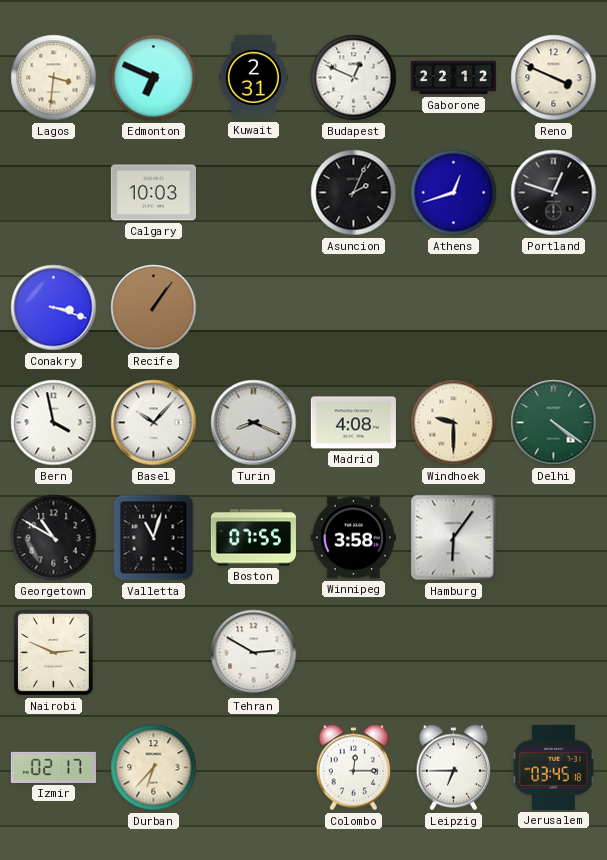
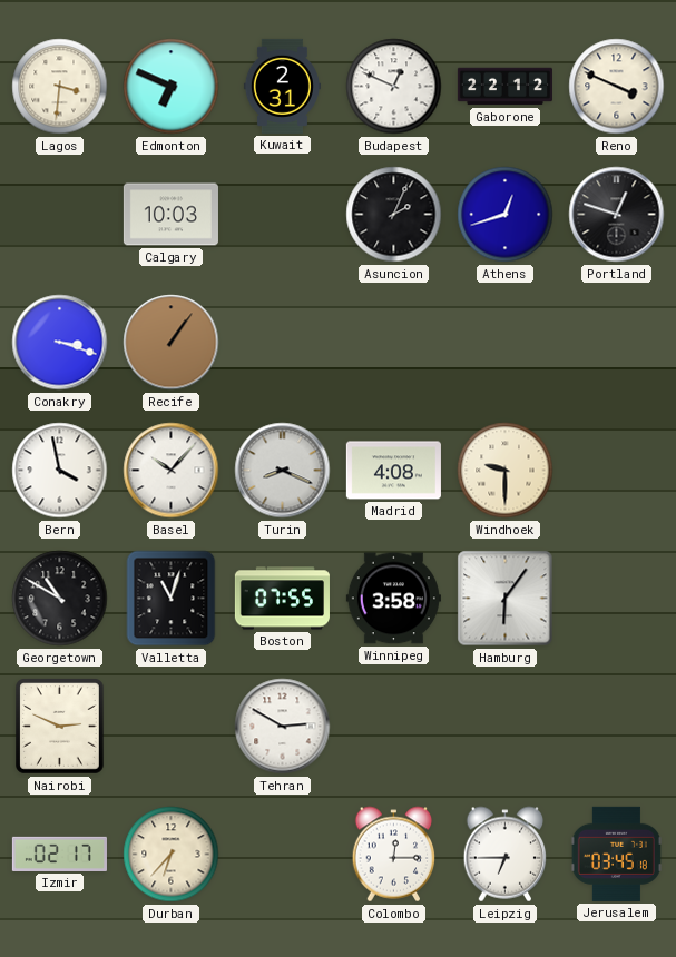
Delhi: 4:21 -> none
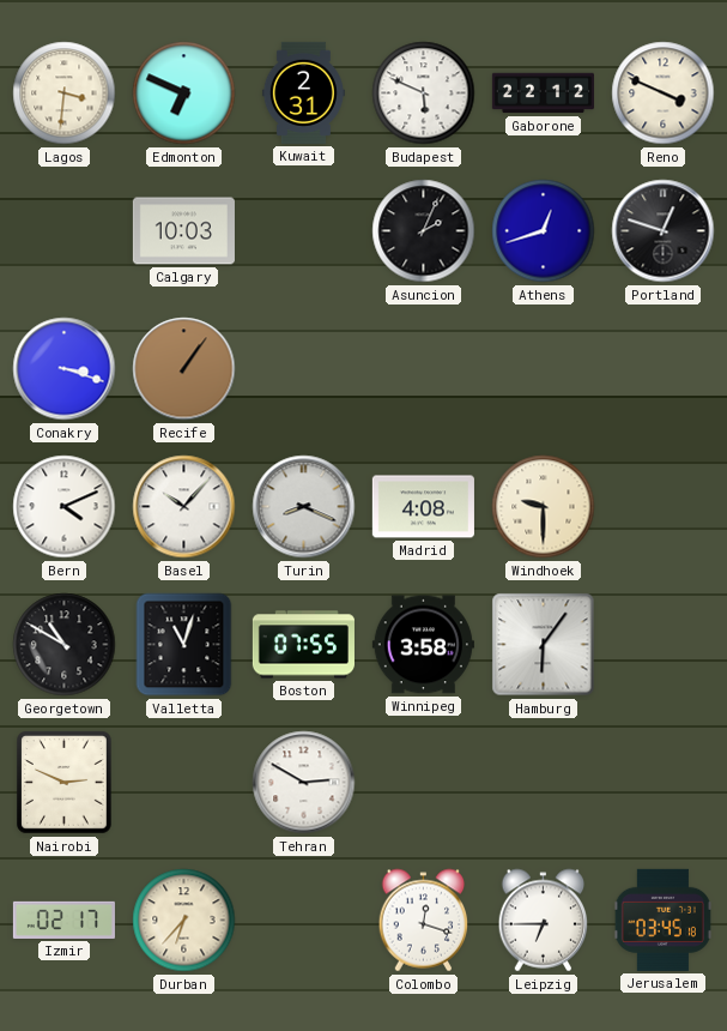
Budapest: 12:49 -> 5:49
Bern: 3:58 -> 4:11
Colombo: 12:15 -> 12:18
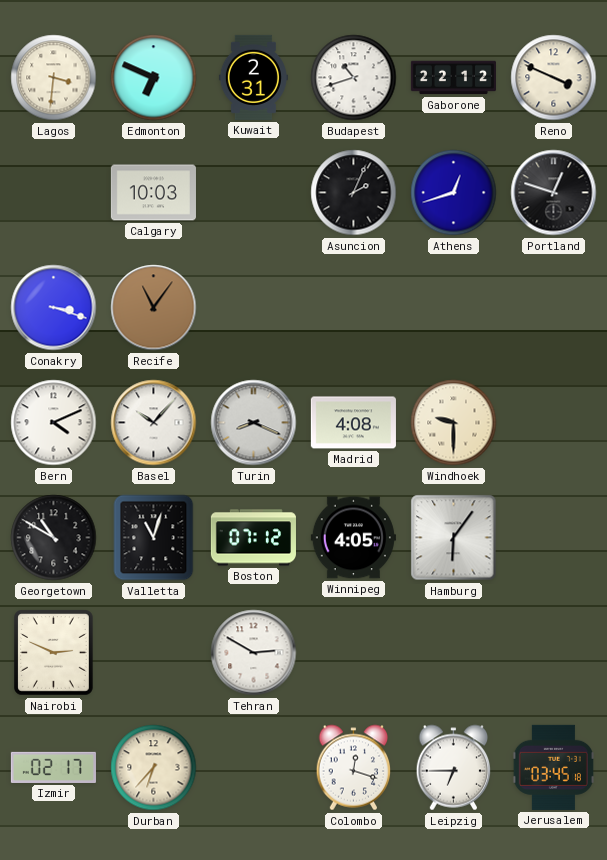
Budapest: 5:49 -> 10:42
Recife: 1:06 -> 11:06
Boston: 07:55 -> 07:12
Winnipeg: 3:58 -> 4:05
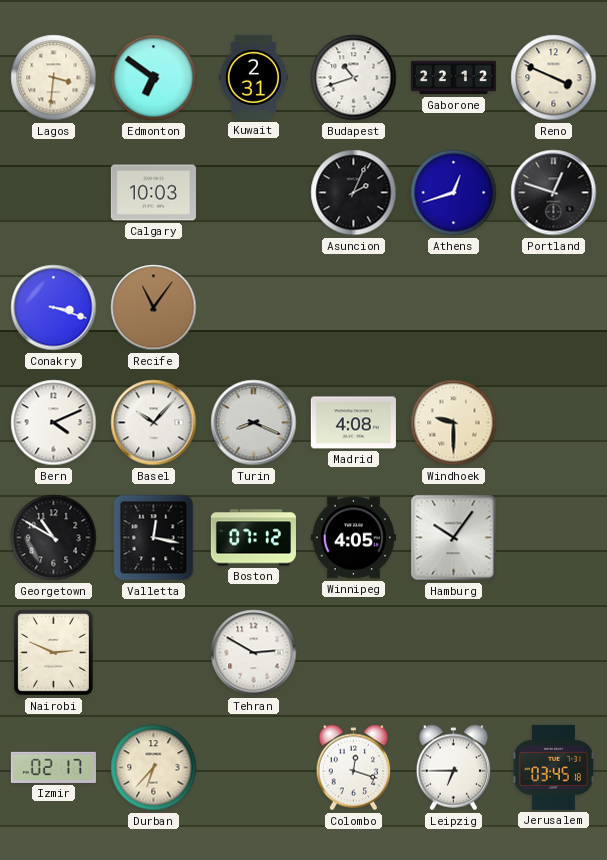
Edmonton: 6:49 -> 6:51
Valletta: 11:03 -> 12:17
Hamburg: 6:06 -> 10:06
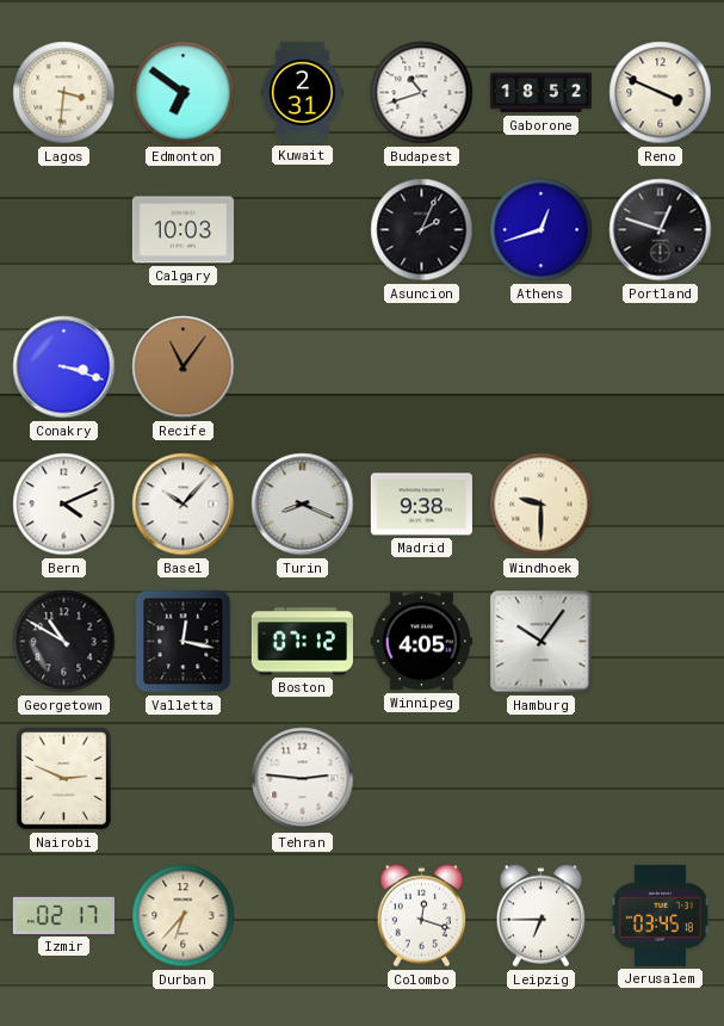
Gaborone: 22:12 -> 18:52
Madrid: 4:08 -> 9:38
Tehran: 2:50 -> 2:46
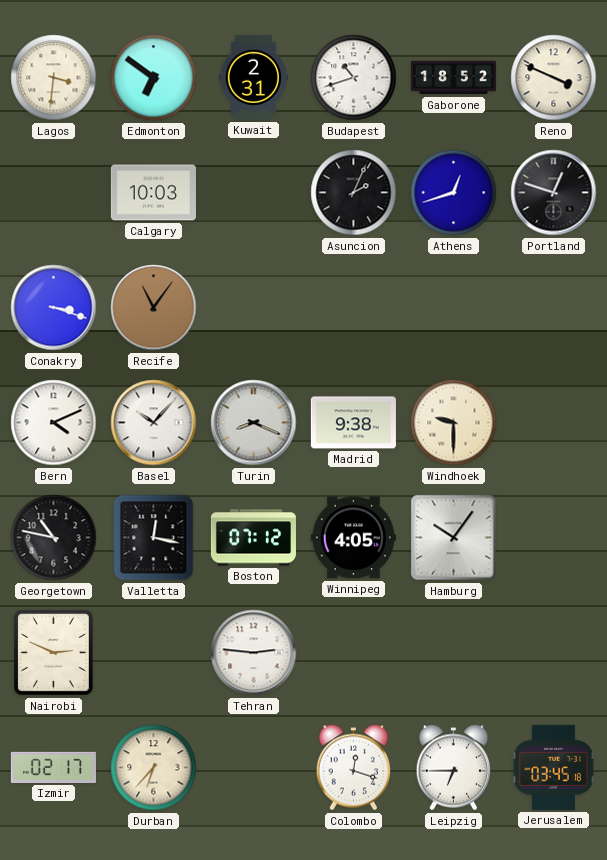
Georgetown: 10:50 -> 10:47
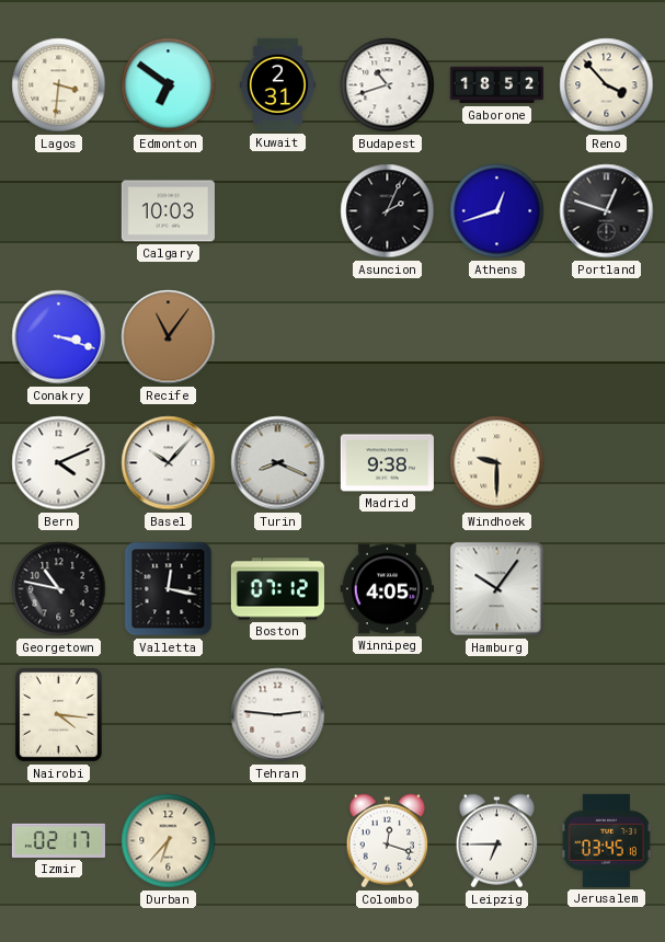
Reno: 3:49 -> 3:53
Nairobi: 2:49 -> 4:16
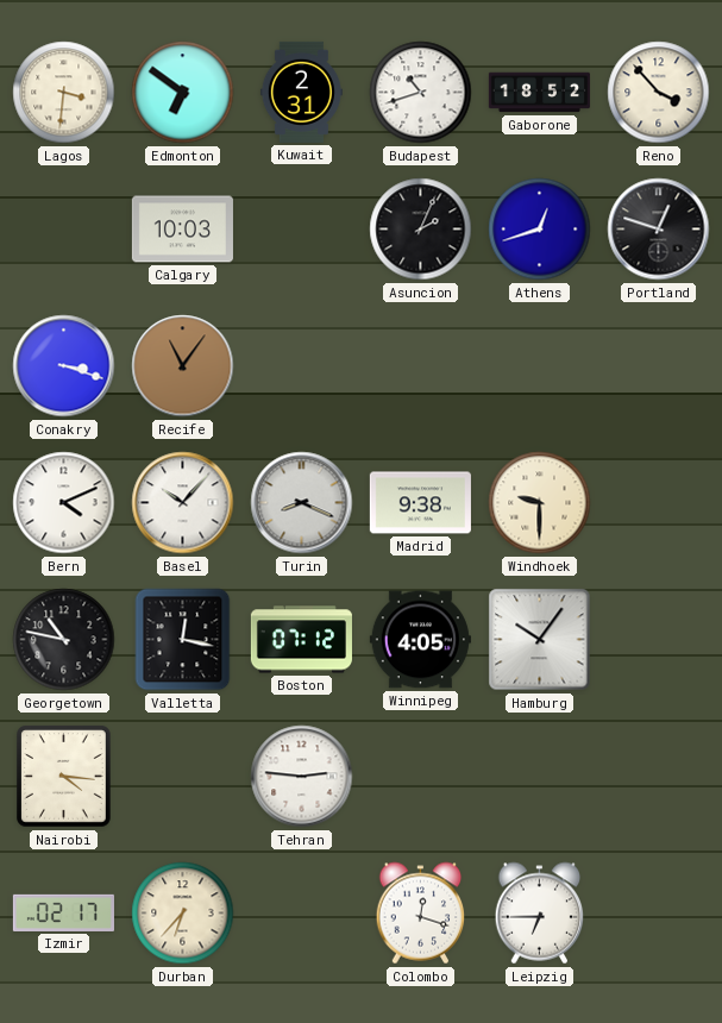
Jerusalem: 03:45 -> none
